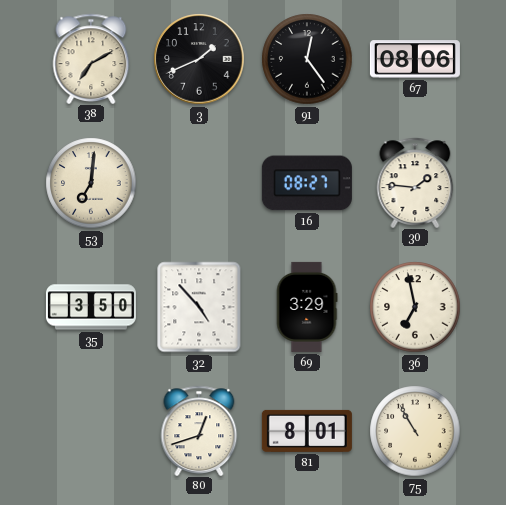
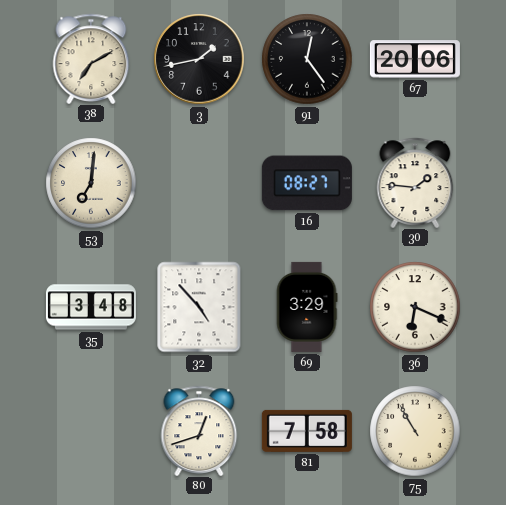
3: 1:41 -> 1:43
67: 08:06 -> 20:06
35: 3:50 -> 3:48
36: 6:58 -> 6:19
81: 8:01 -> 7:58
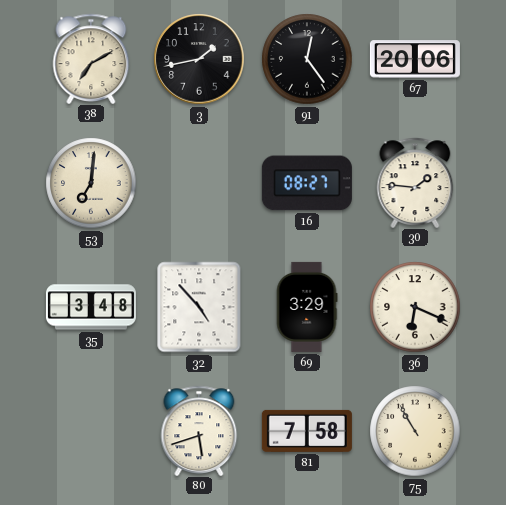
80: 12:42 -> 5:42
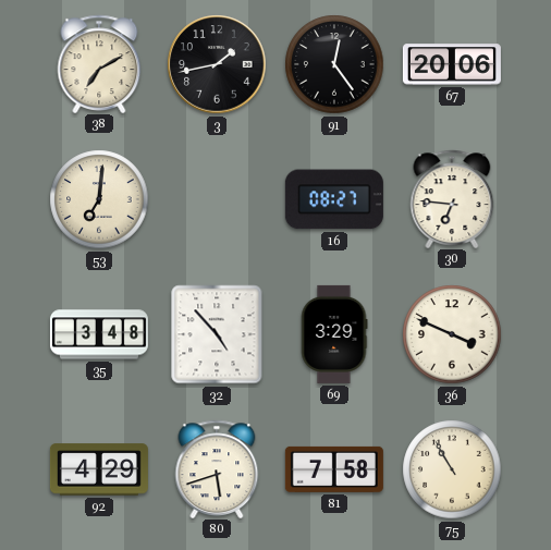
30: 1:46 -> 6:46
36: 6:19 -> 3:49
92: none -> 4:29
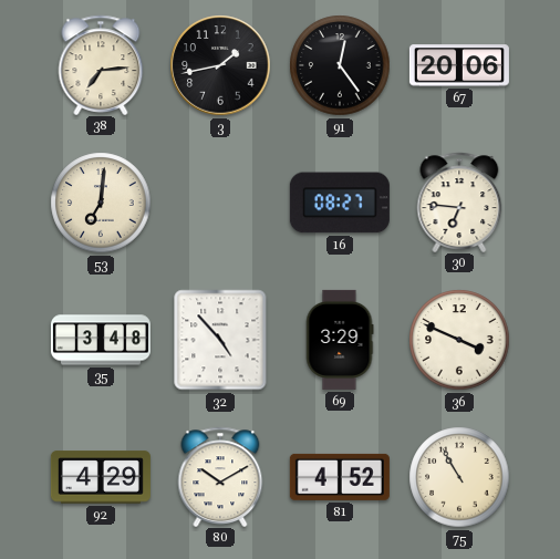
38: 7:10 -> 7:14
80: 5:42 -> 10:10
81: 7:58 -> 4:52
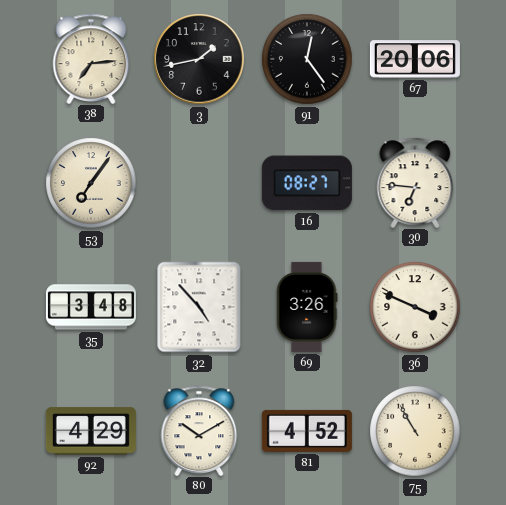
53: 7:01 -> 7:06
69: 3:29 -> 3:26
